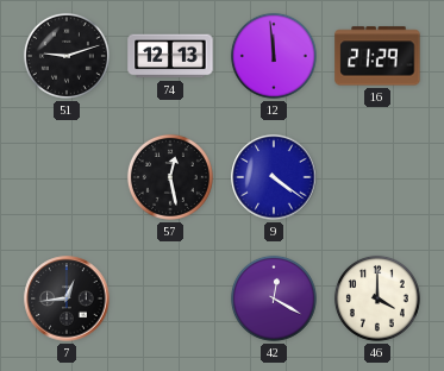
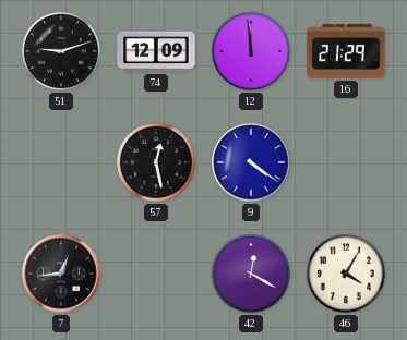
74: 12:13 -> 12:09
46: 4:00 -> 4:05
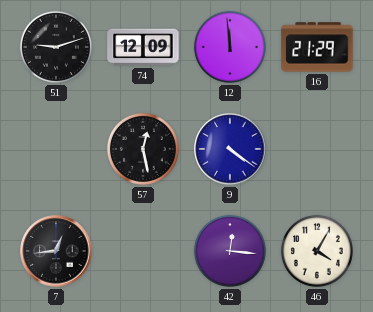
42: 12:20 -> 12:16
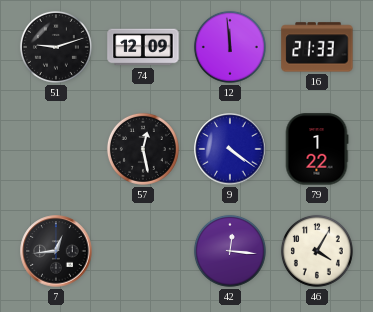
16: 21:29 -> 21:33
79: none -> 1:22
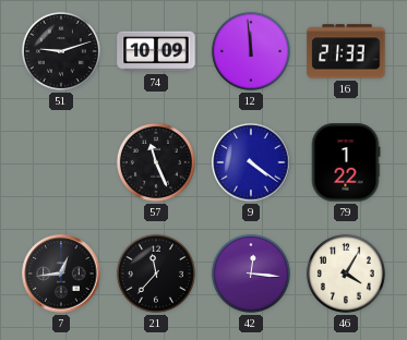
74: 12:09 -> 10:09
57: 12:28 -> 11:26
21: none -> 11:37
